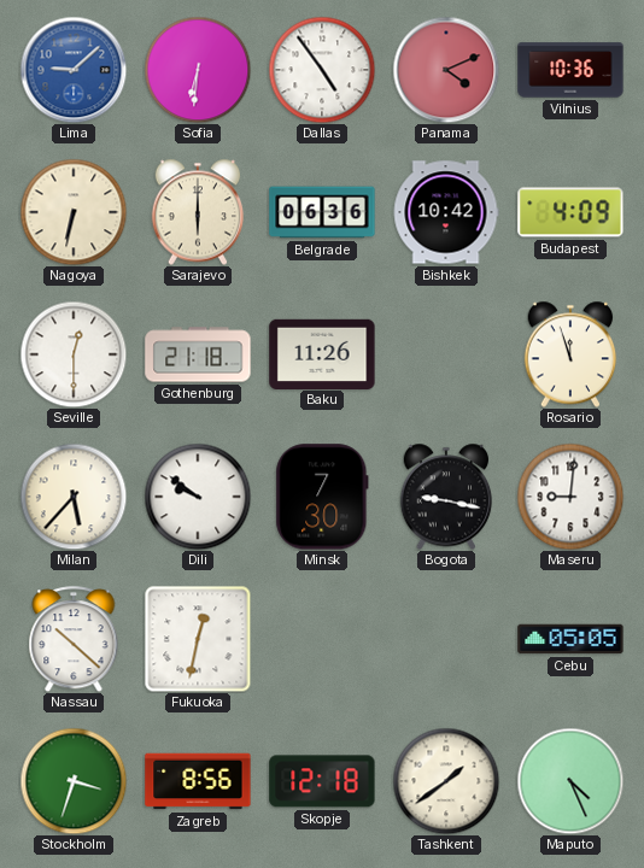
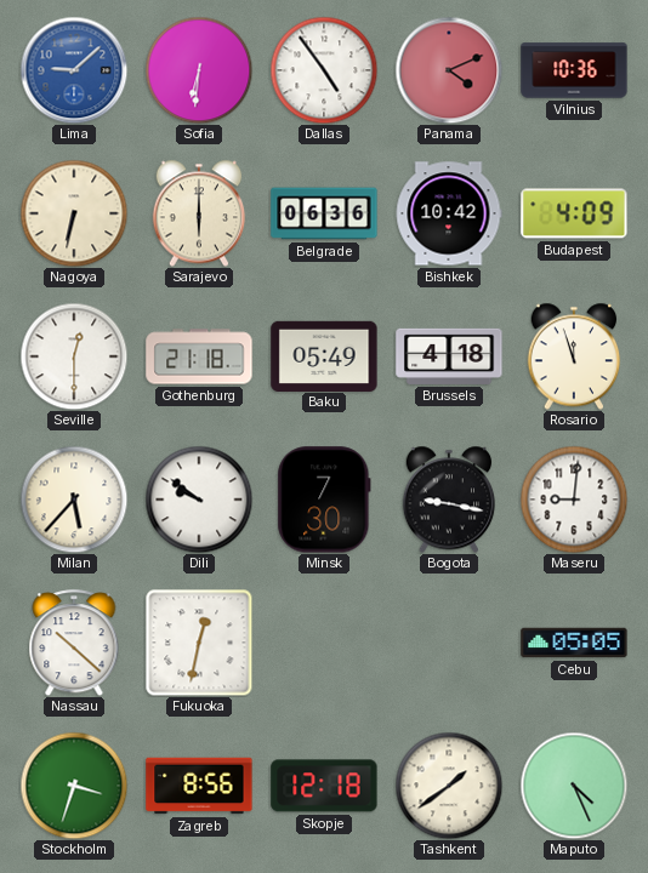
Baku: 11:26 -> 05:49
Brussels: none -> 4:18
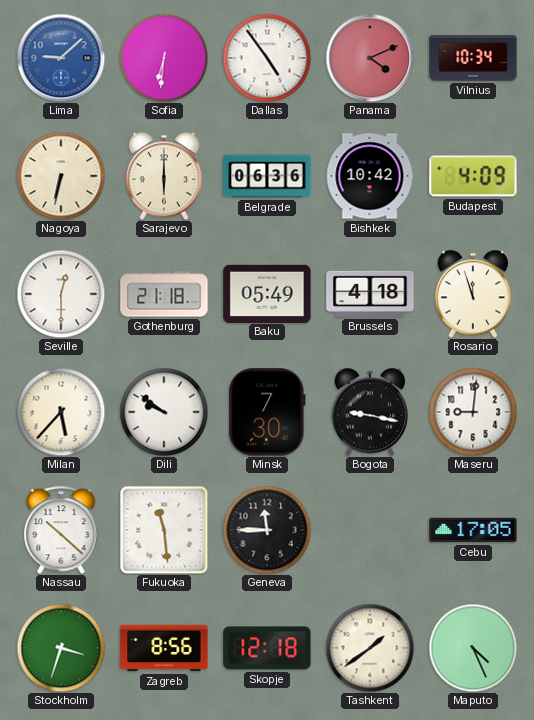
Vilnius: 10:36 -> 10:34
Fukuoka: 12:32 -> 11:29
Geneva: none -> 11:45
Cebu: 05:05 -> 17:05
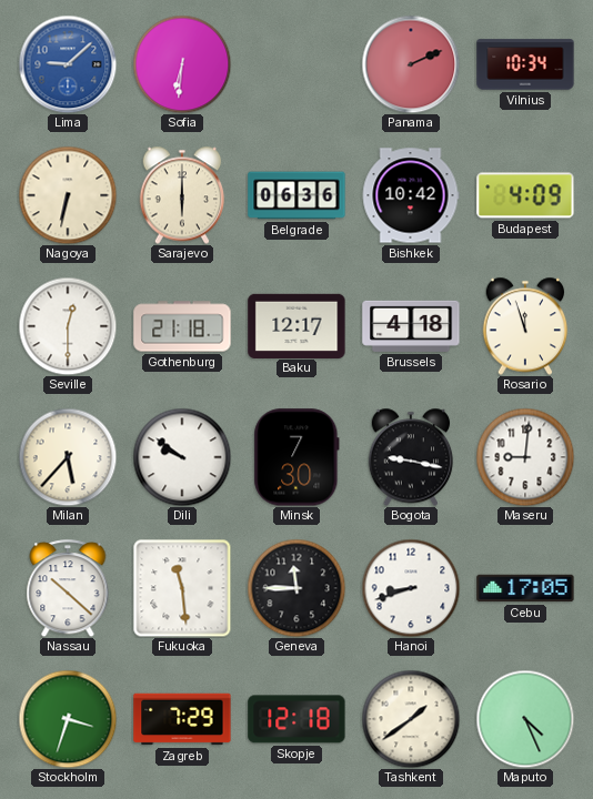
Dallas: 4:54 -> none
Panama: 4:11 -> 2:11
Baku: 05:49 -> 12:17
Hanoi: none -> 8:42
Zagreb: 8:56 -> 7:29
